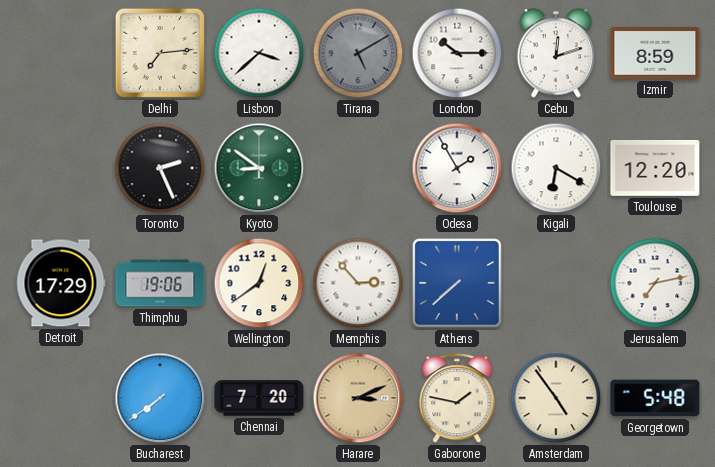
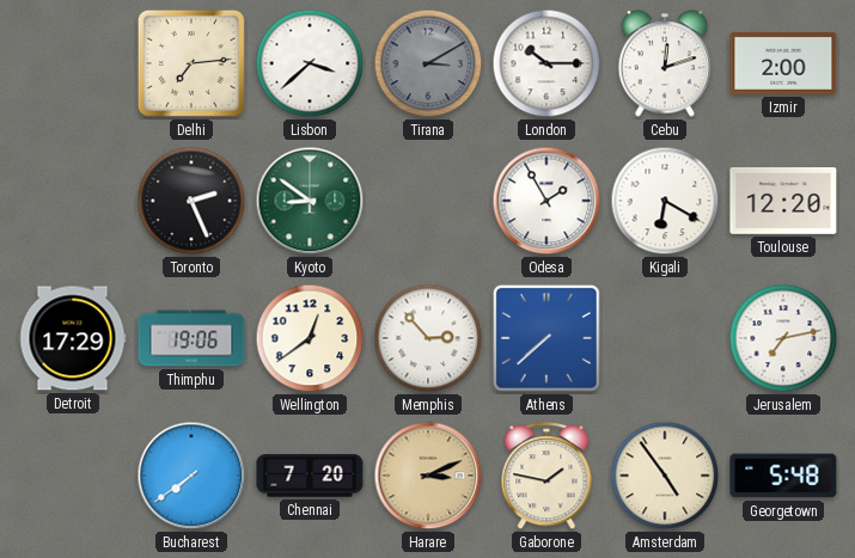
Tirana: 5:10 -> 3:10
Izmir: 8:59 -> 2:00
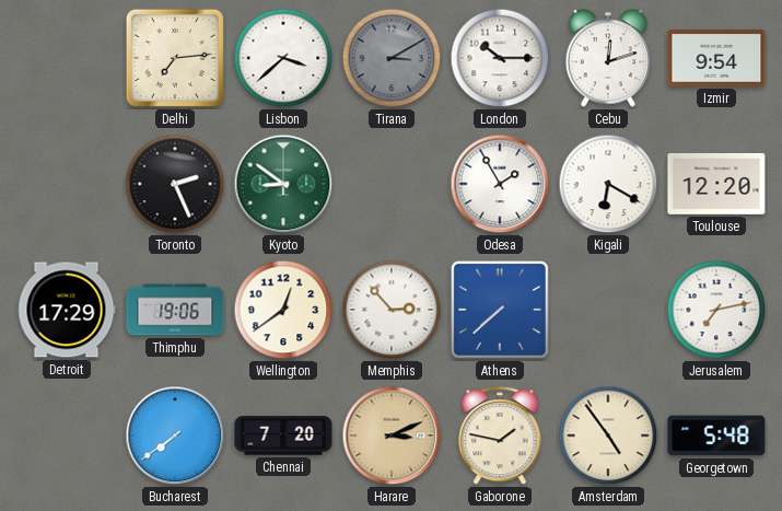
Izmir: 2:00 -> 9:54
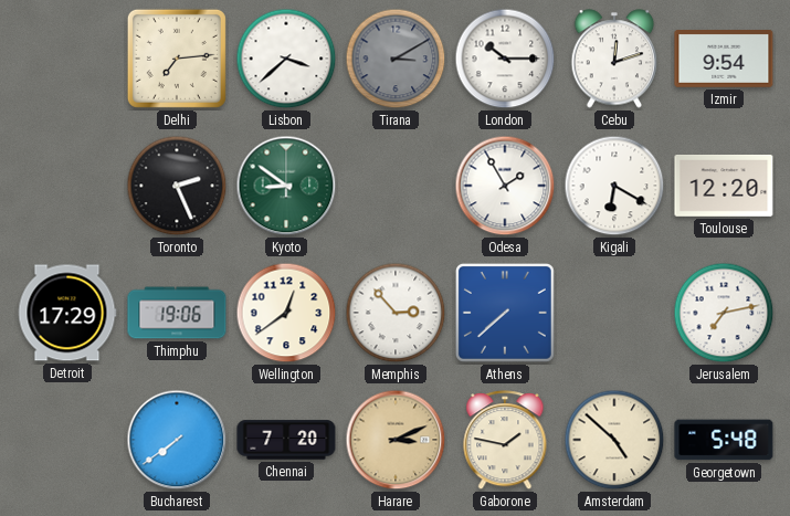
Amsterdam: 4:54 -> 4:52
